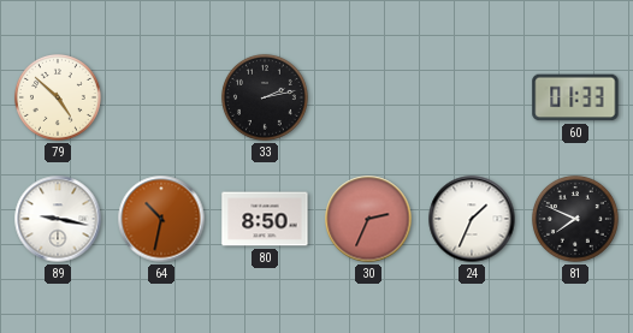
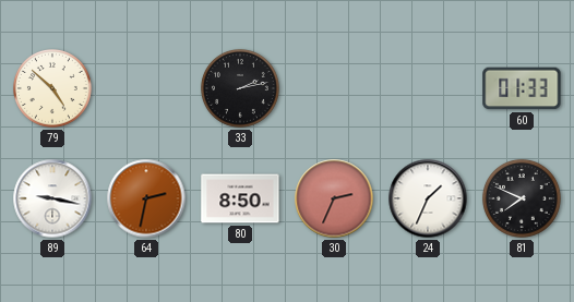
64: 10:32 -> 2:32
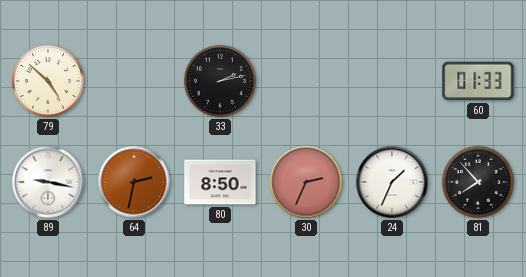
81: 7:49 -> 7:53
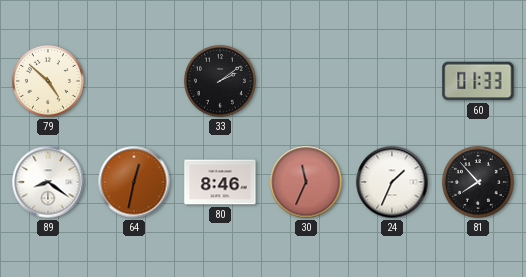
33: 2:13 -> 2:09
89: 9:17 -> 8:21
64: 2:32 -> 12:32
80: 8:50 -> 8:46
30: 2:34 -> 11:34
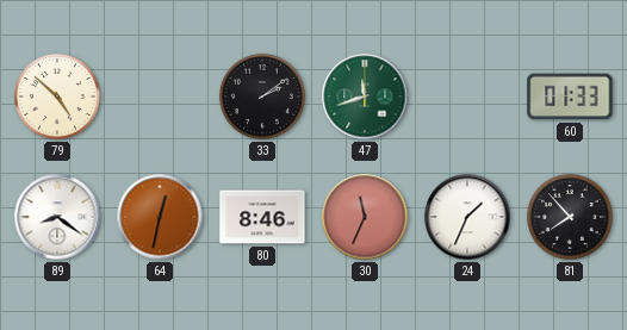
47: none -> 11:42
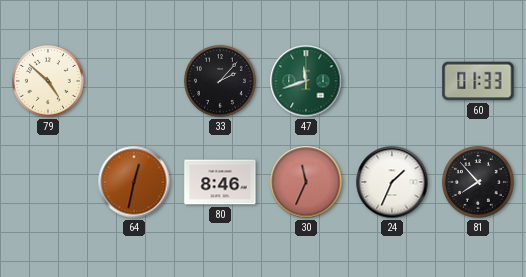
33: 2:09 -> 2:07
89: 8:21 -> none
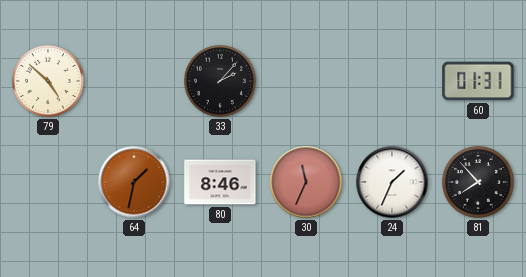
47: 11:42 -> none
60: 01:33 -> 01:31
64: 12:32 -> 1:32
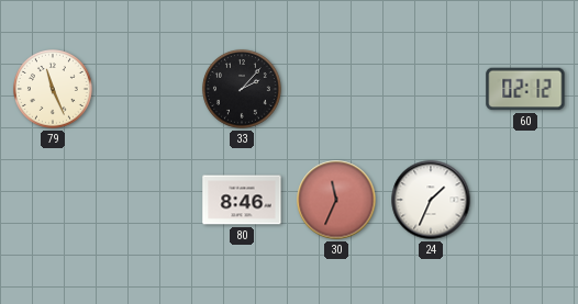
79: 4:52 -> 11:26
60: 01:31 -> 02:12
64: 1:32 -> none
81: 7:53 -> none
